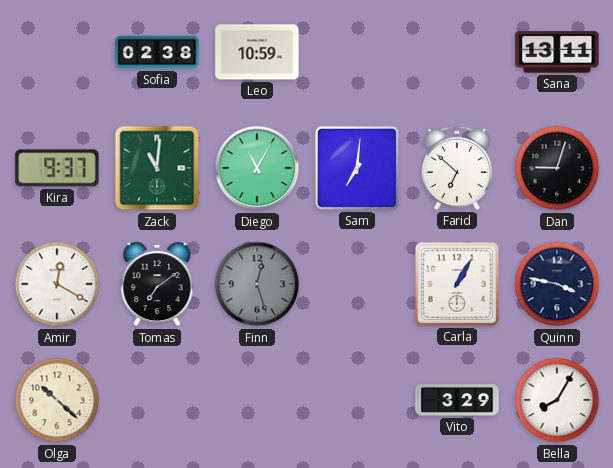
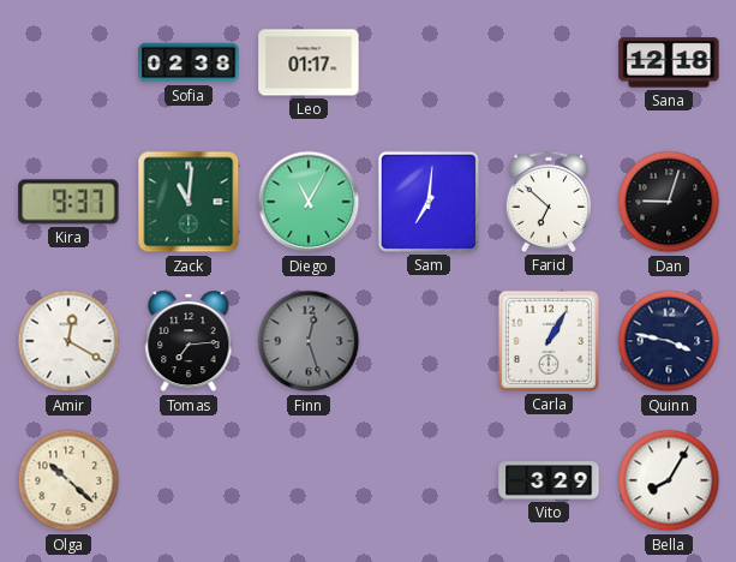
Leo: 10:59 -> 01:17
Sana: 13:11 -> 12:18
Tomas: 7:09 -> 7:14
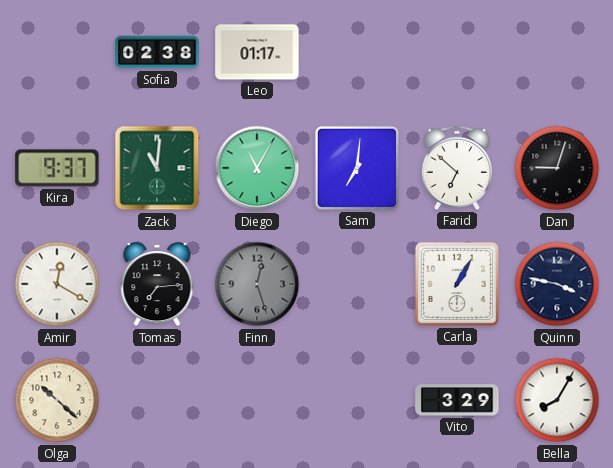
Sana: 12:18 -> none
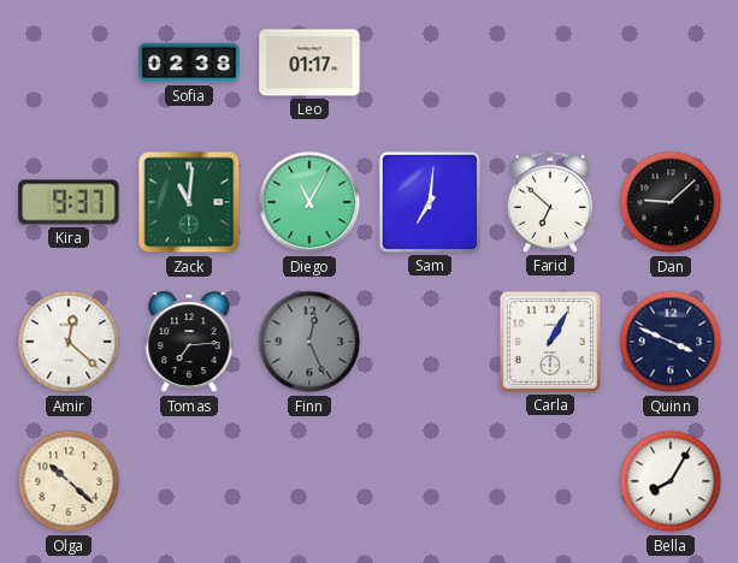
Dan: 9:03 -> 9:08
Amir: 12:20 -> 12:22
Finn: 12:27 -> 12:26
Quinn: 3:47 -> 3:49
Vito: 3:29 -> none
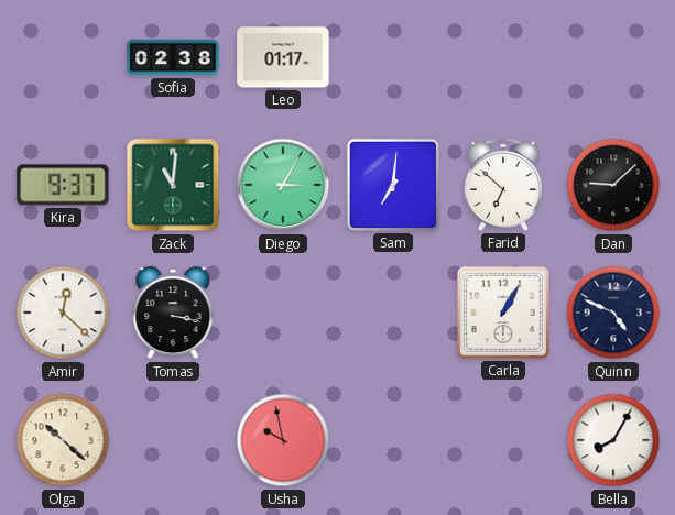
Diego: 11:05 -> 3:05
Tomas: 7:14 -> 3:17
Finn: 12:26 -> none
Quinn: 3:49 -> 4:49
Usha: none -> 9:58
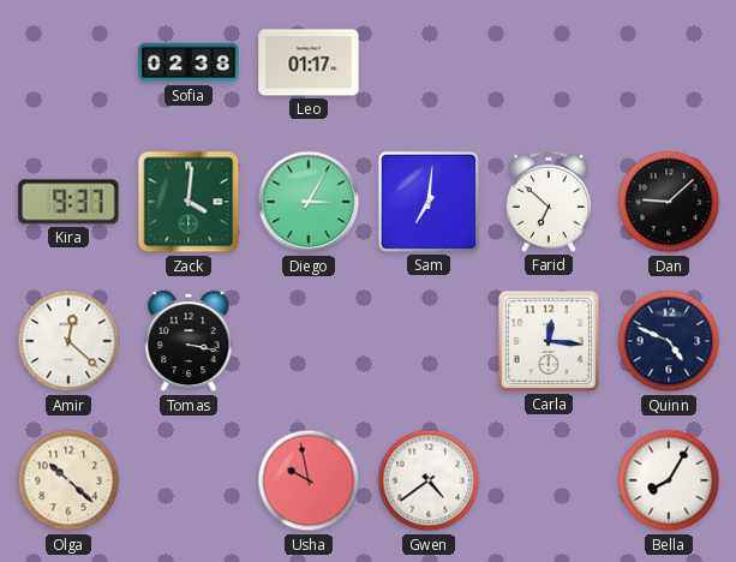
Zack: 11:01 -> 4:01
Carla: 1:05 -> 12:16
Gwen: none -> 4:39
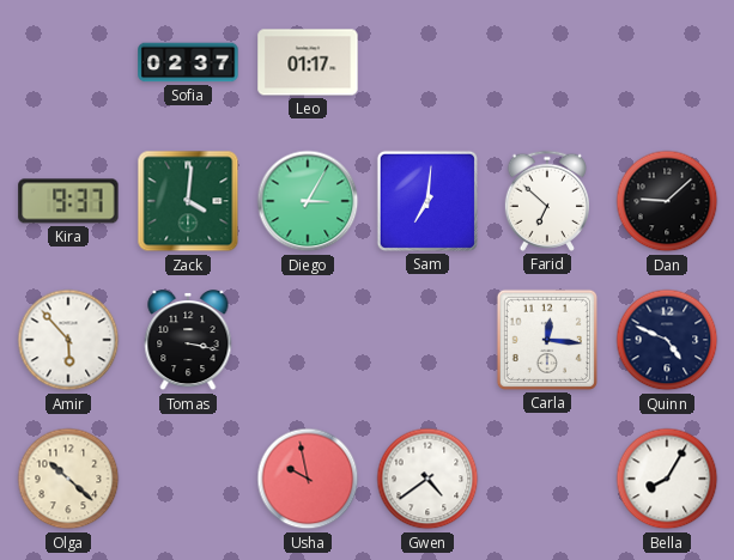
Sofia: 02:38 -> 02:37
Amir: 12:22 -> 5:53
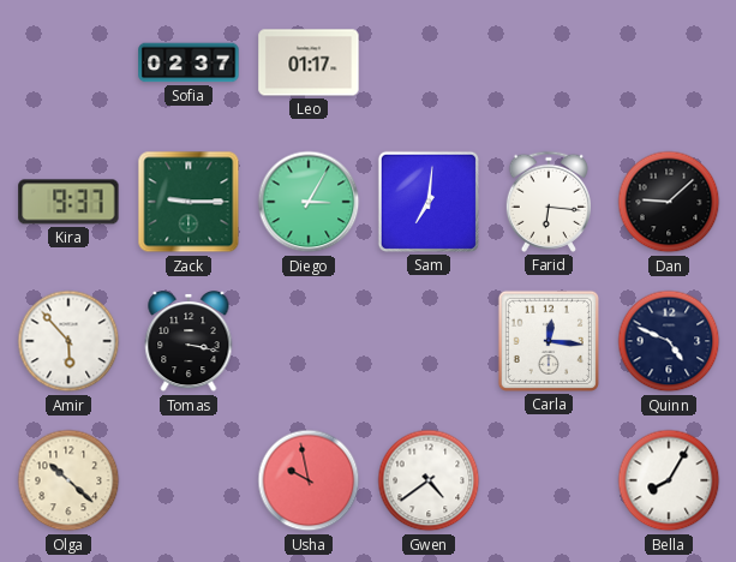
Zack: 4:01 -> 9:15
Farid: 6:52 -> 6:16
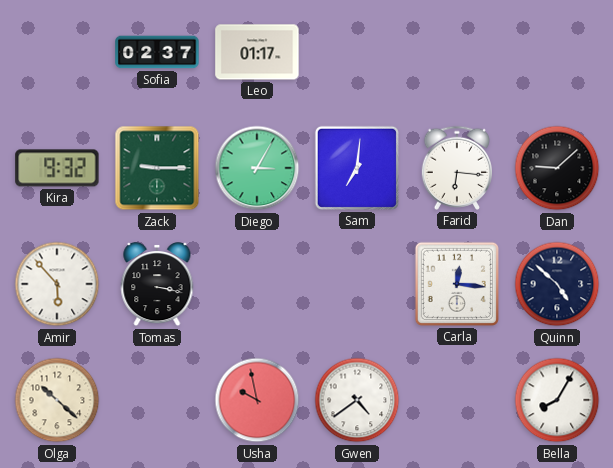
Kira: 9:37 -> 9:32
Quinn: 4:49 -> 4:52
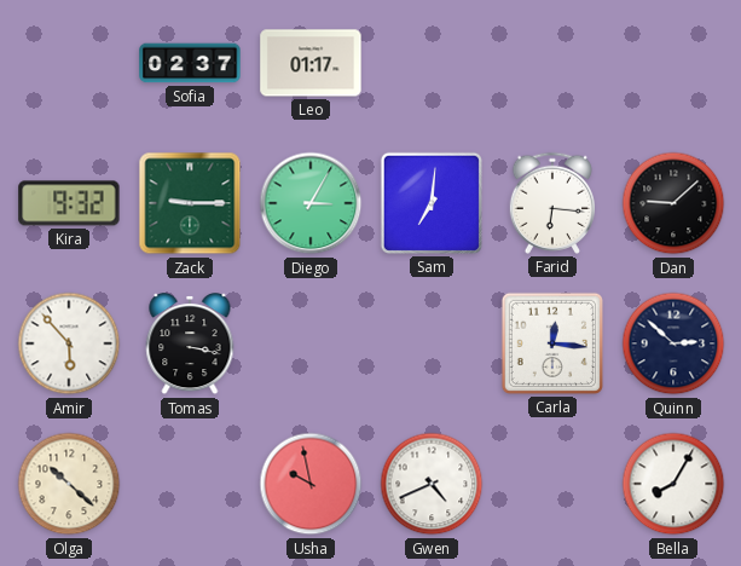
Quinn: 4:52 -> 2:52
Gwen: 4:39 -> 4:41
